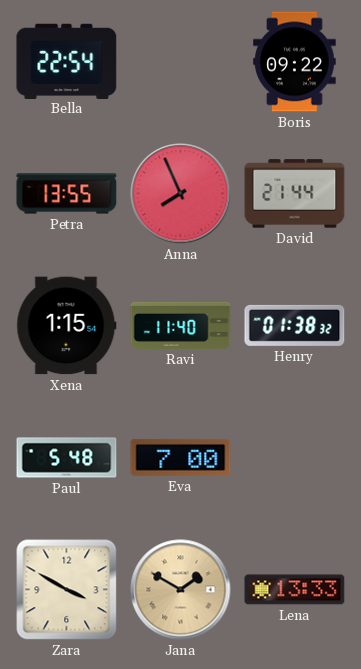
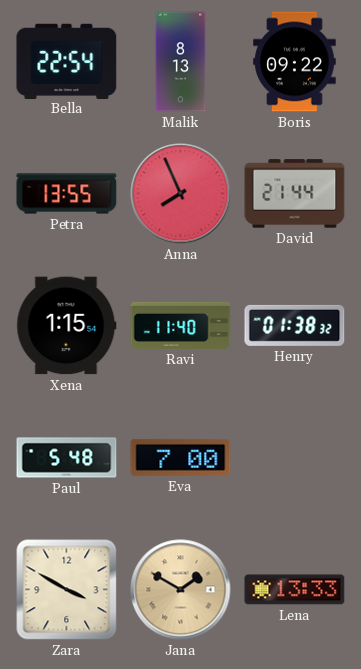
Malik: none -> 8:13
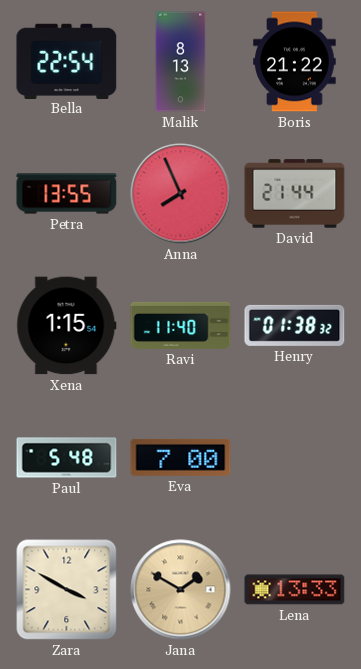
Boris: 09:22 -> 21:22
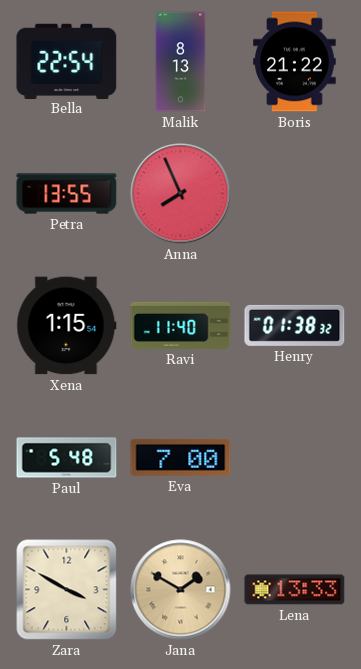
David: 21:44 -> none
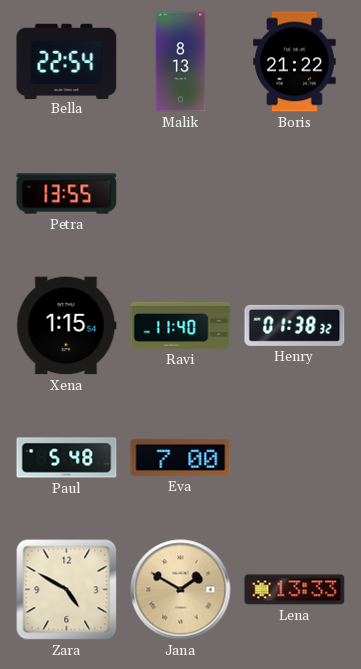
Anna: 7:56 -> none
Zara: 3:50 -> 4:50
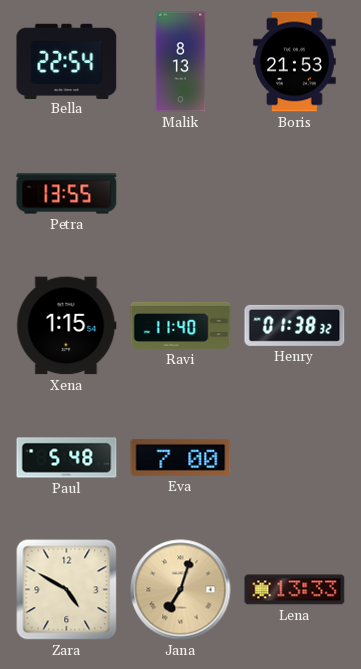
Boris: 21:22 -> 21:53
Jana: 1:50 -> 7:03
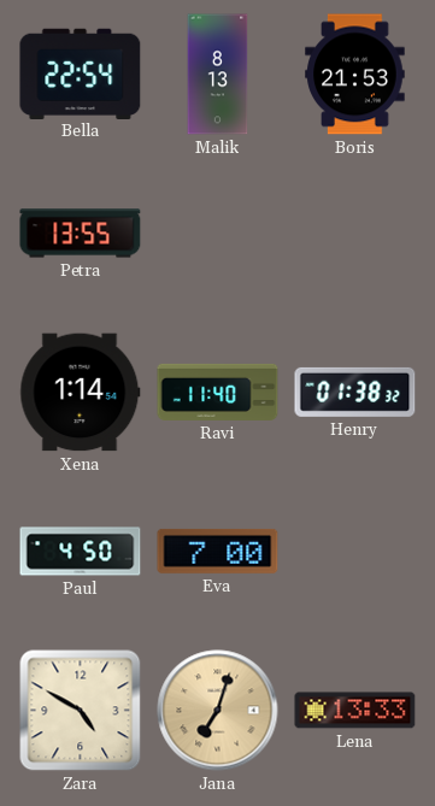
Xena: 1:15 -> 1:14
Paul: 5:48 -> 4:50
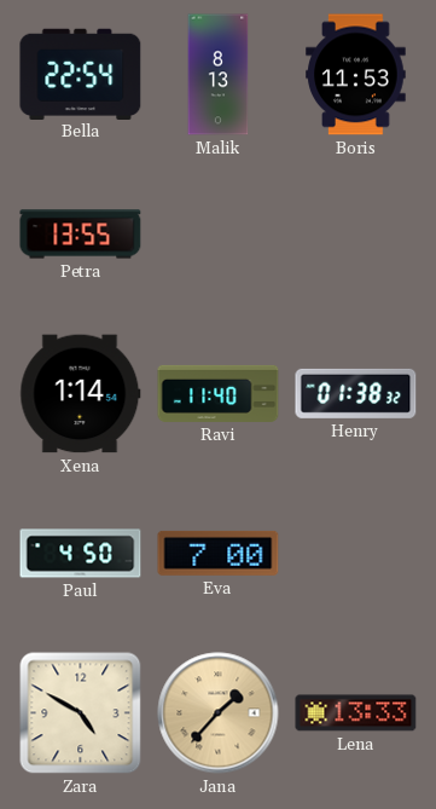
Boris: 21:53 -> 11:53
Jana: 7:03 -> 1:37
